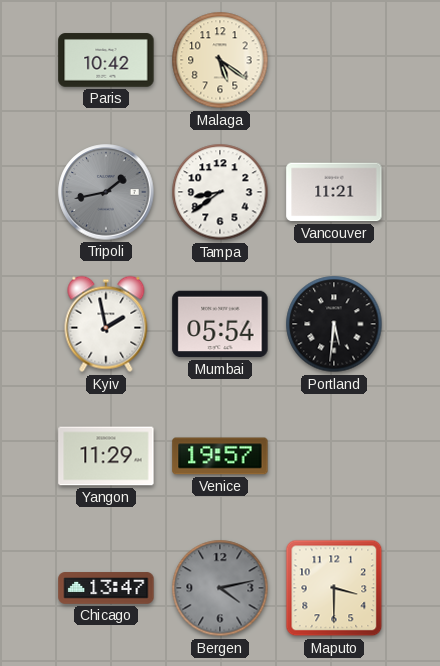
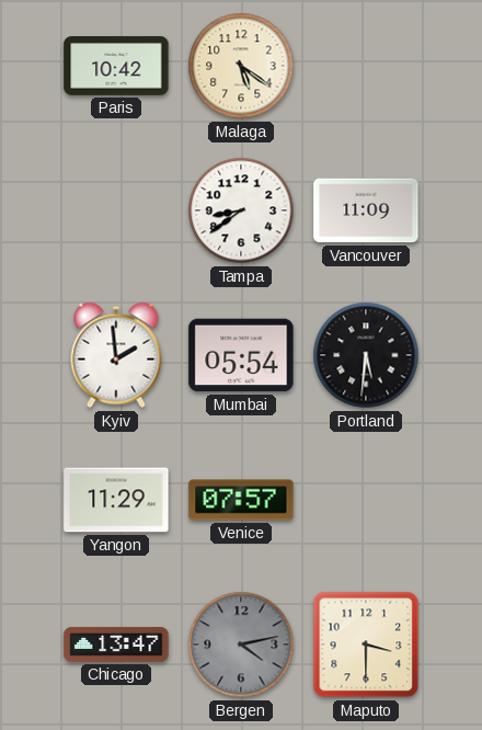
Tripoli: 1:43 -> none
Vancouver: 11:21 -> 11:09
Kyiv: 1:58 -> 1:59
Venice: 19:57 -> 07:57
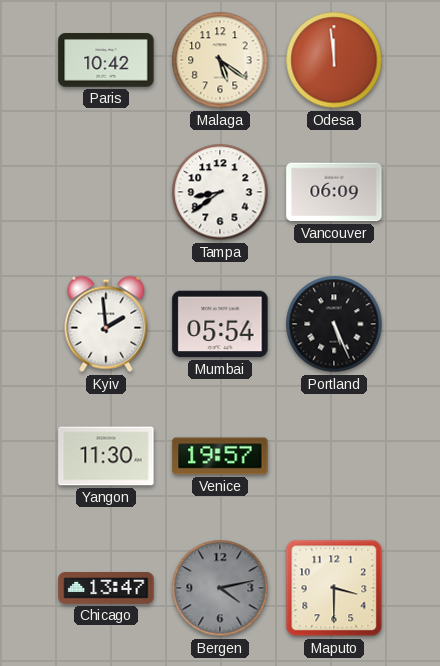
Odesa: none -> 11:59
Vancouver: 11:09 -> 06:09
Portland: 5:31 -> 5:26
Yangon: 11:29 -> 11:30
Venice: 07:57 -> 19:57
